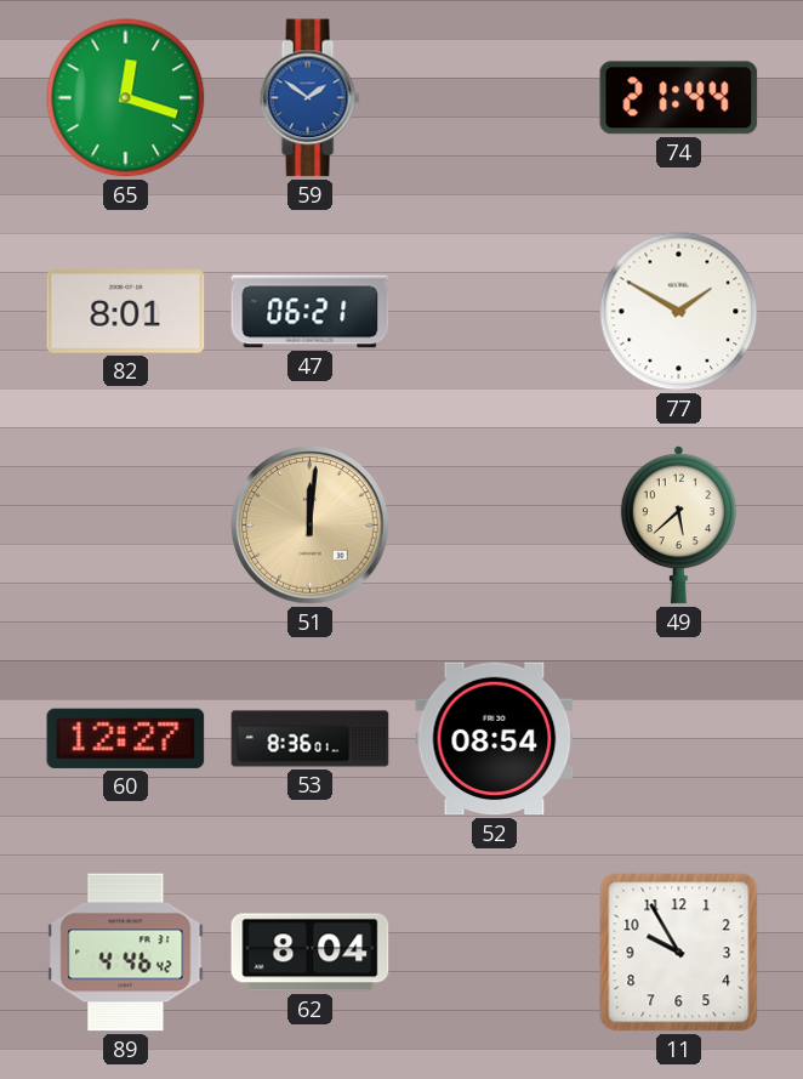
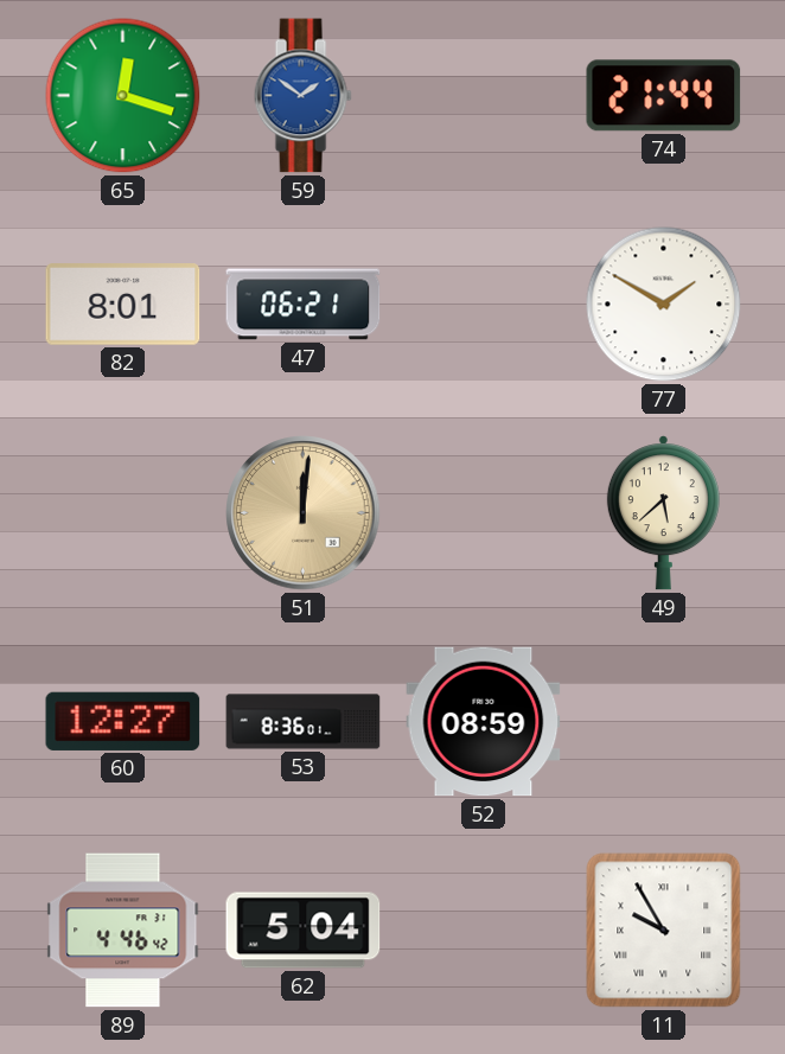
52: 08:54 -> 08:59
62: 8:04 -> 5:04
11 numerals: Arabic -> Roman
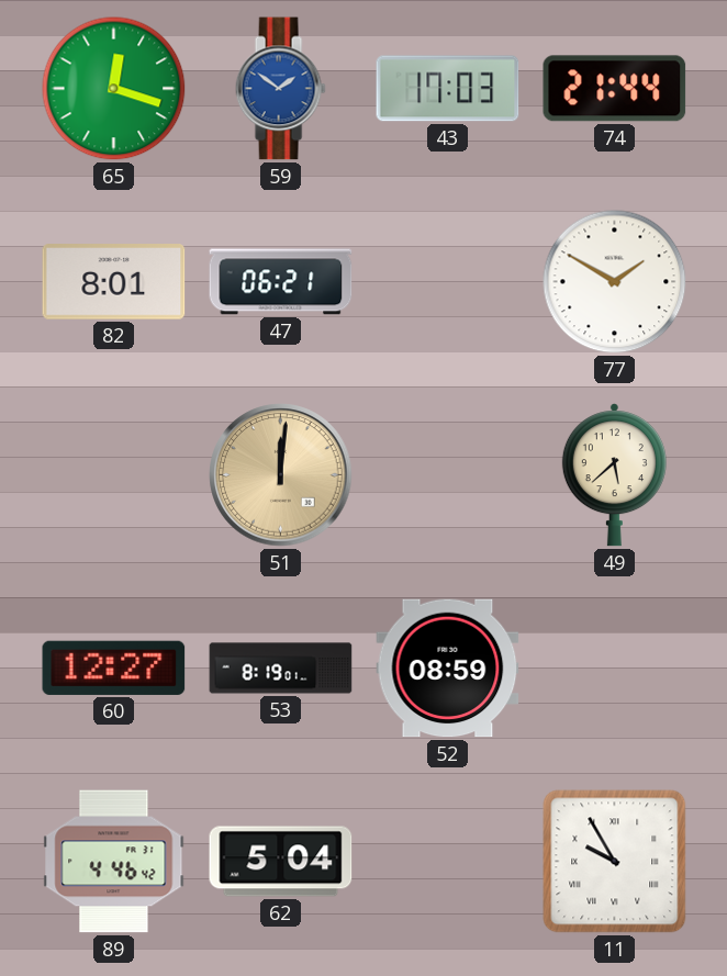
43: none -> 17:03
53: 8:36 -> 8:19
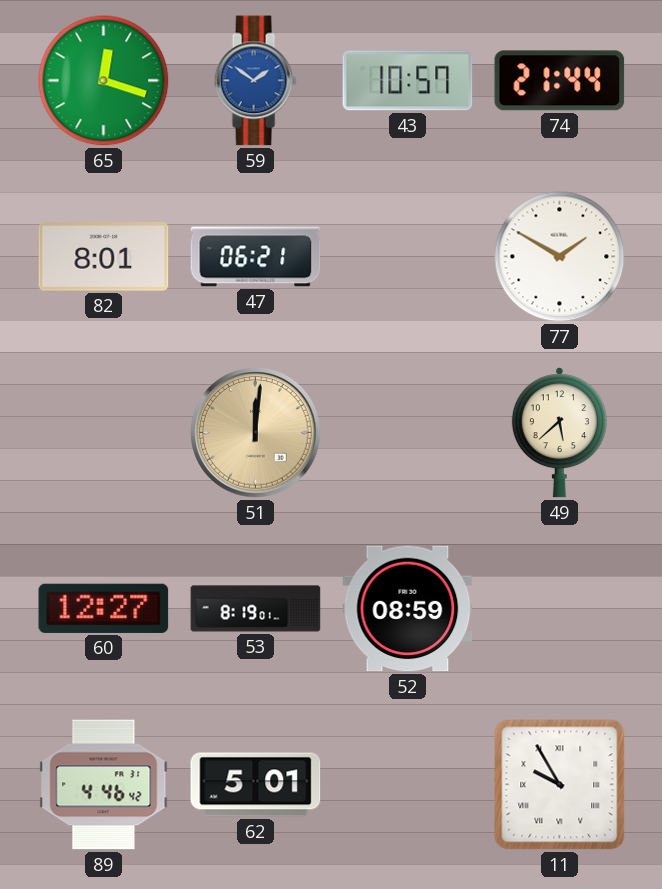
43: 17:03 -> 10:57
62: 5:04 -> 5:01
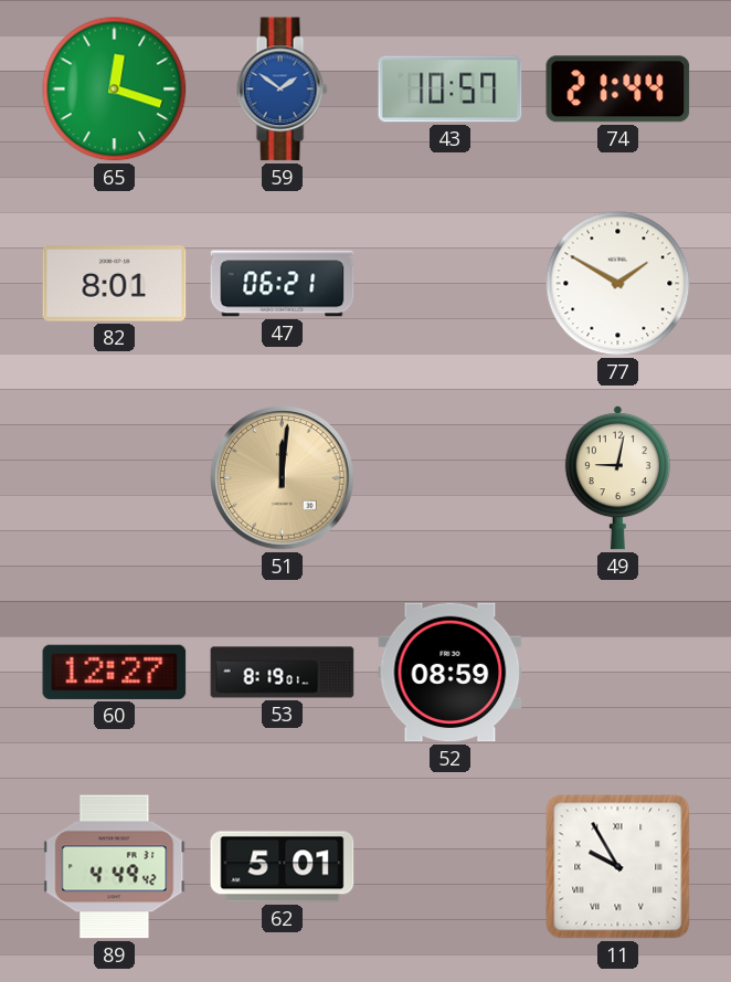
49: 5:38 -> 9:02
89: 4:46 -> 4:49
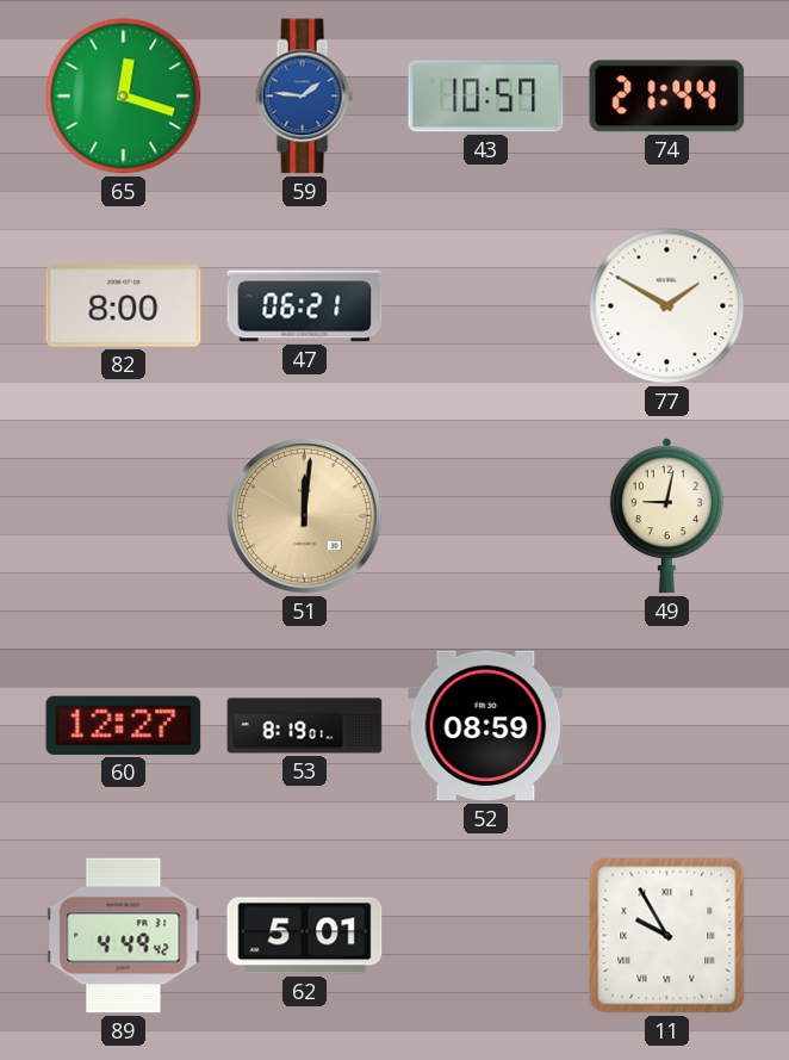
59: 1:51 -> 1:46
82: 8:01 -> 8:00
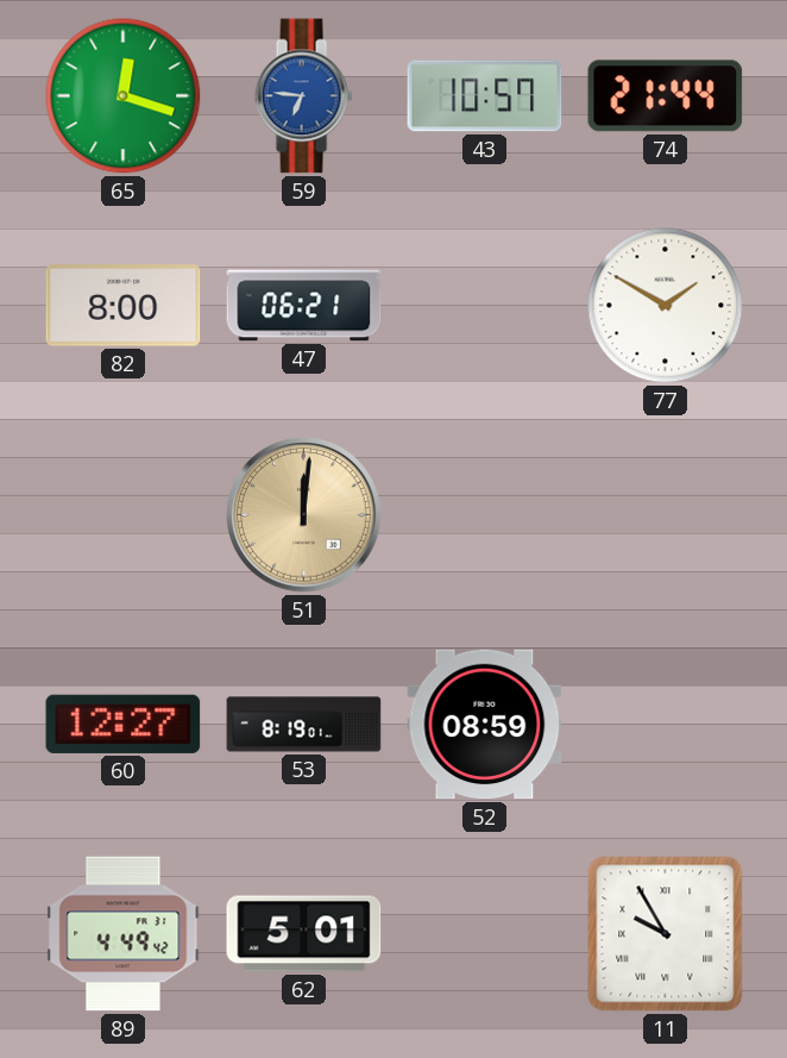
59: 1:46 -> 6:46
49: 9:02 -> none
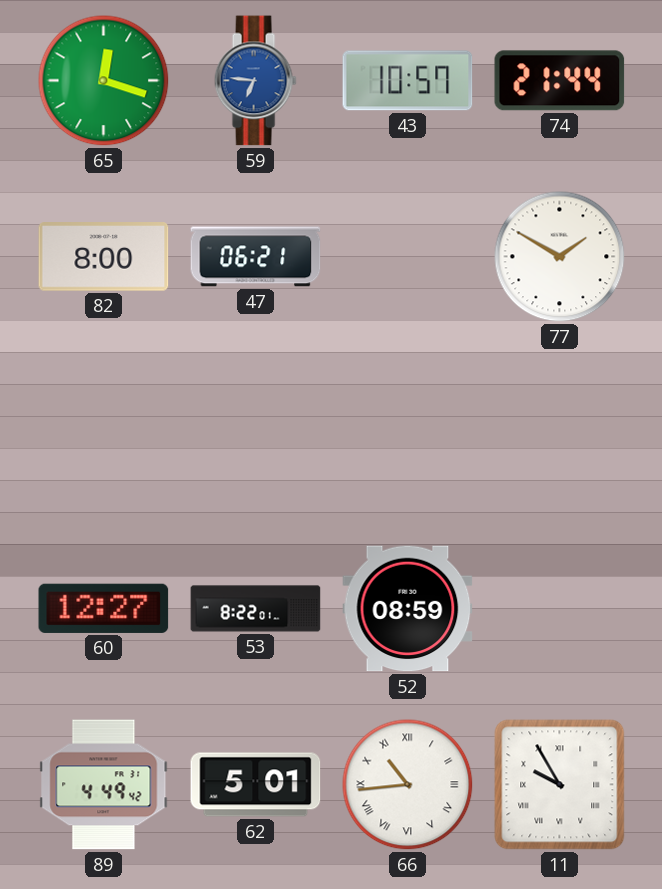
51: 12:01 -> none
53: 8:19 -> 8:22
66: none -> 10:44
